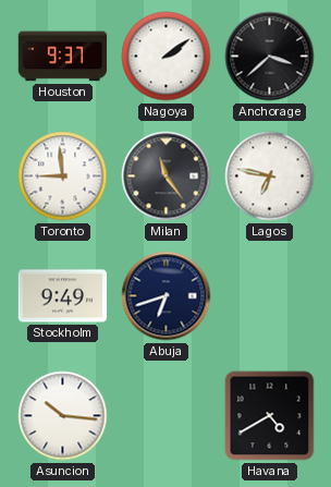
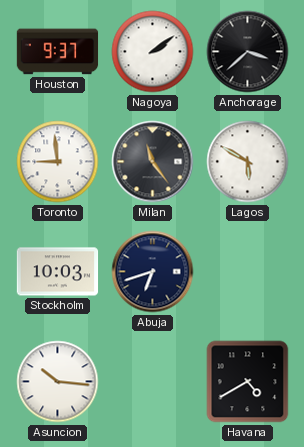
Lagos: 6:47 -> 5:50
Stockholm: 9:49 -> 10:03
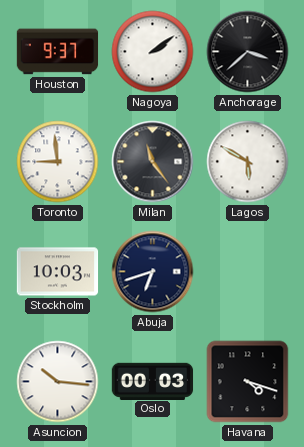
Oslo: none -> 00:03
Havana: 4:40 -> 4:18
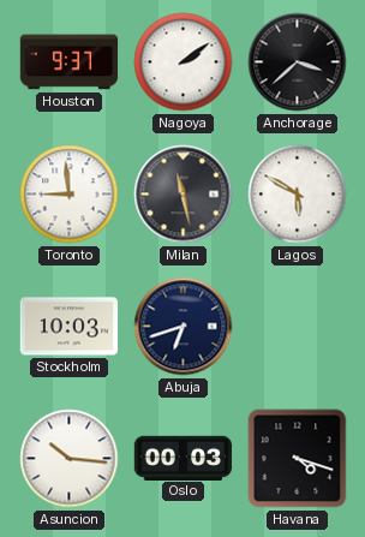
Milan: 11:24 -> 11:28
